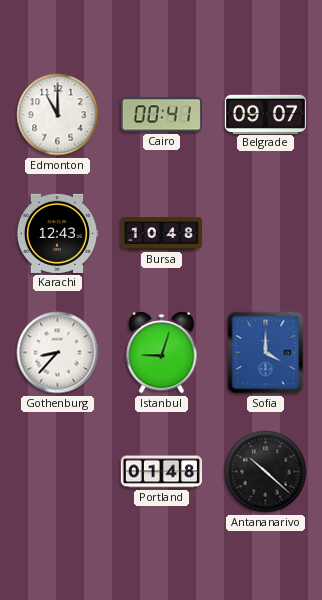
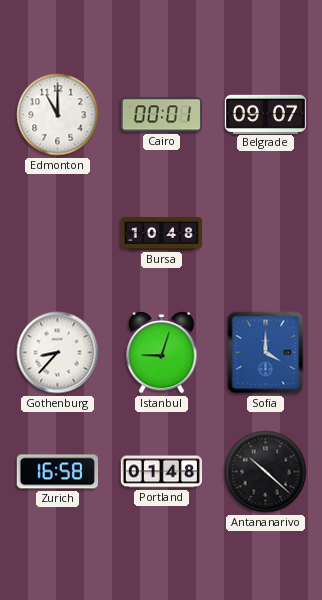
Cairo: 00:41 -> 00:01
Karachi: 12:43 -> none
Zurich: none -> 16:58
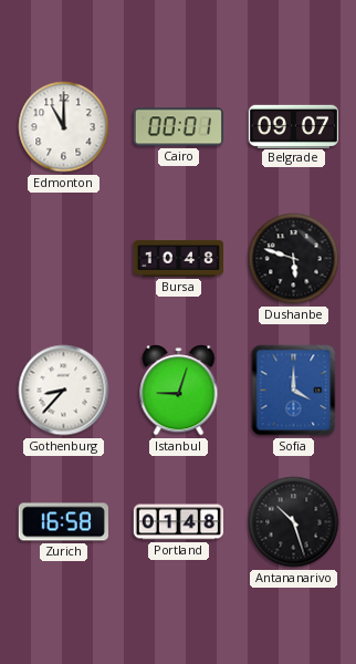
Dushanbe: none -> 5:48
Antananarivo: 10:22 -> 10:27
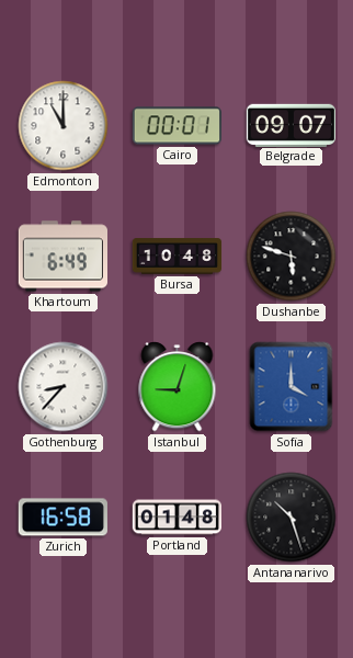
Khartoum: none -> 6:49
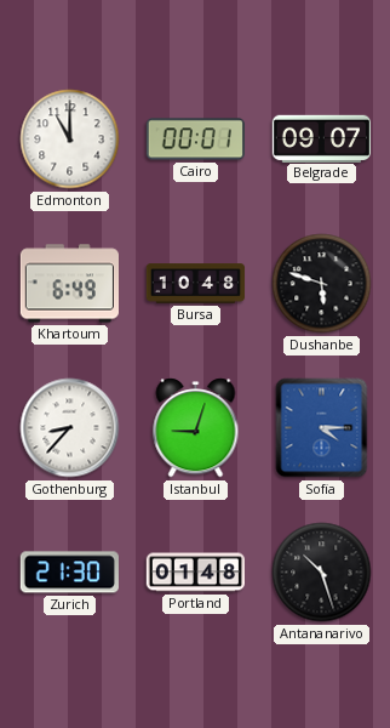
Sofia: 4:00 -> 4:15
Zurich: 16:58 -> 21:30
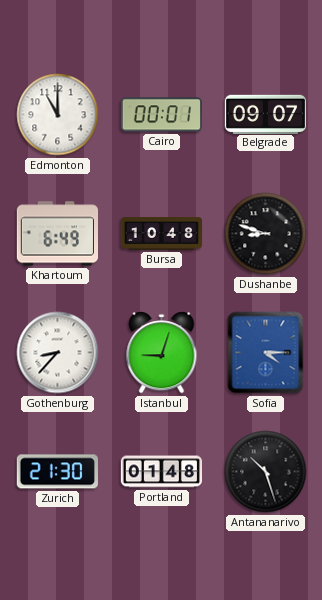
Dushanbe: 5:48 -> 8:48
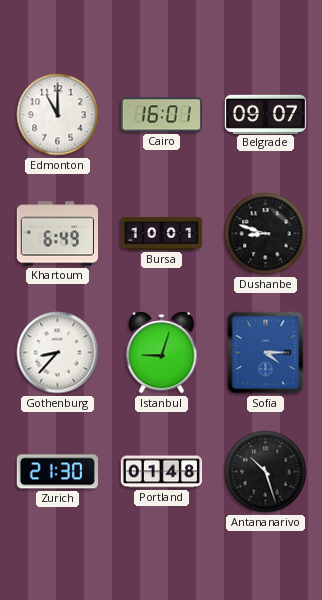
Cairo: 00:01 -> 16:01
Bursa: 10:48 -> 10:01
